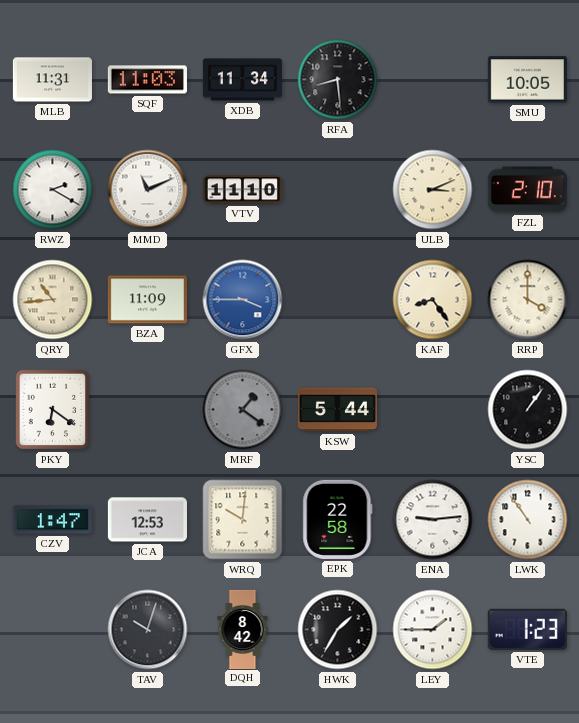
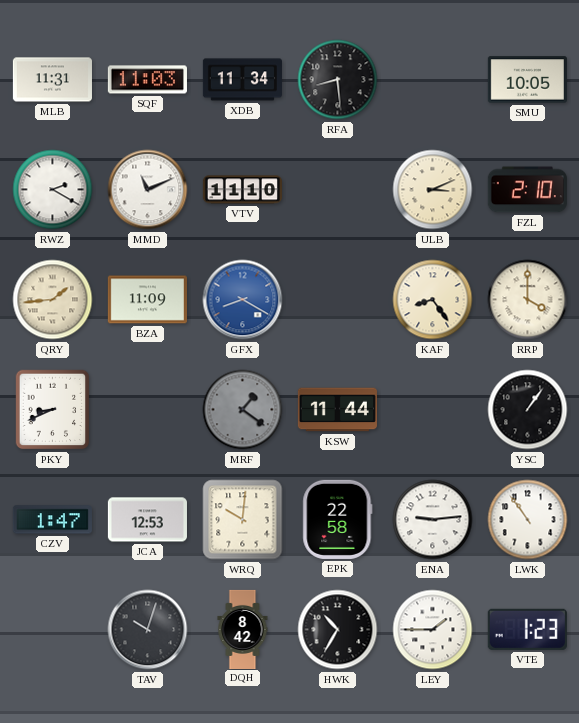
QRY: 10:44 -> 1:44
GFX: 3:45 -> 8:20
PKY: 6:21 -> 8:41
KSW: 5:44 -> 11:44
HWK: 1:35 -> 10:35
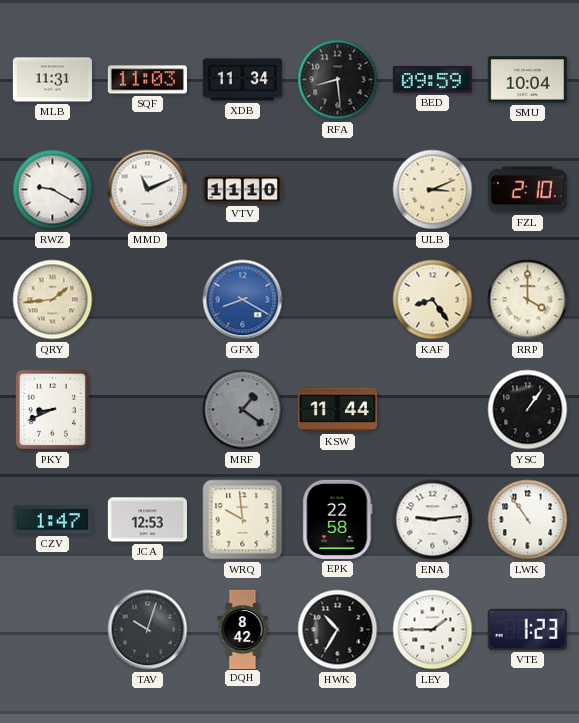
BED: none -> 09:59
SMU: 10:05 -> 10:04
RWZ: 2:20 -> 9:20
BZA: 11:09 -> none
WRQ: 10:01 -> 9:59
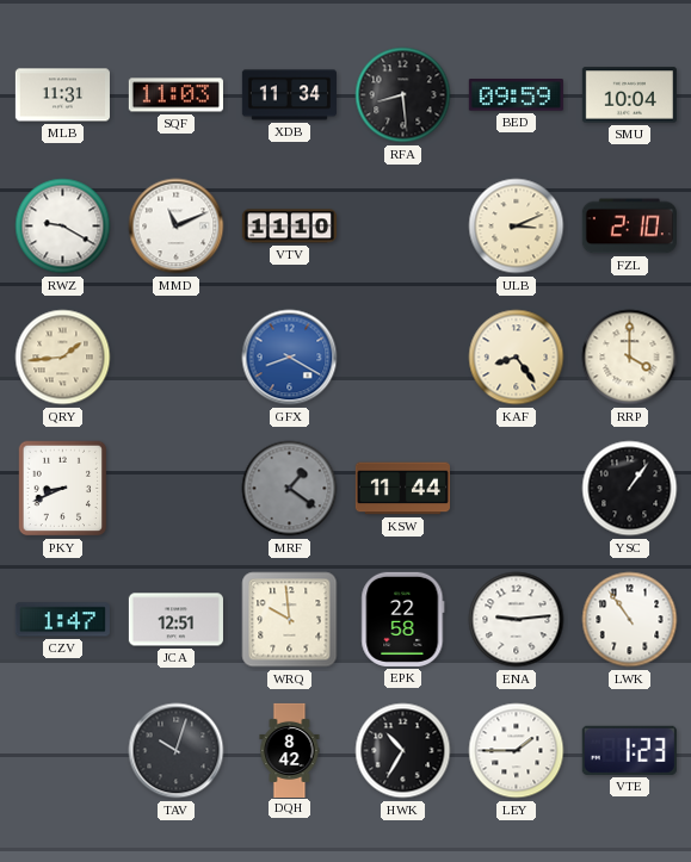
JCA: 12:53 -> 12:51
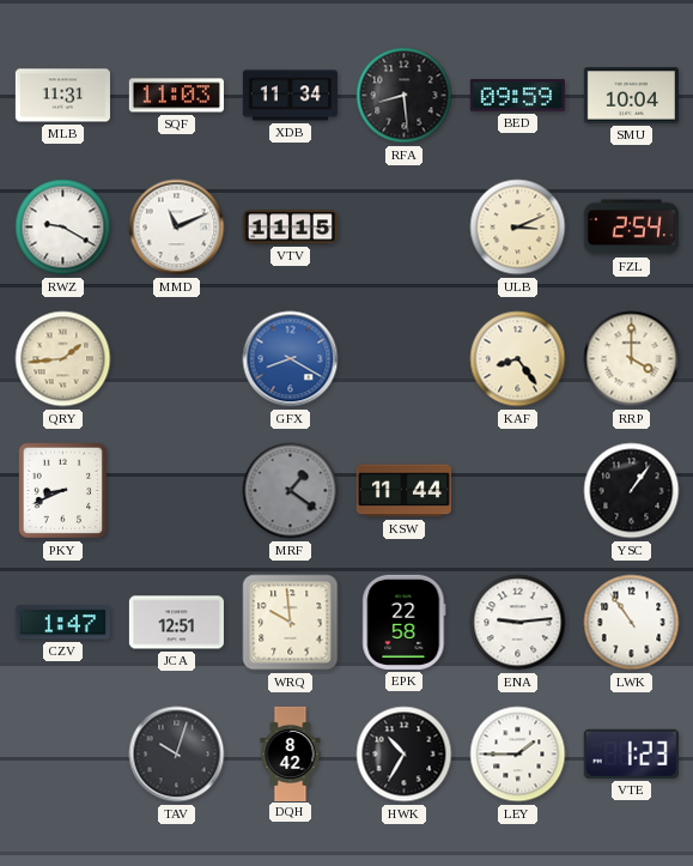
VTV: 11:10 -> 11:15
FZL: 2:10 -> 2:54
